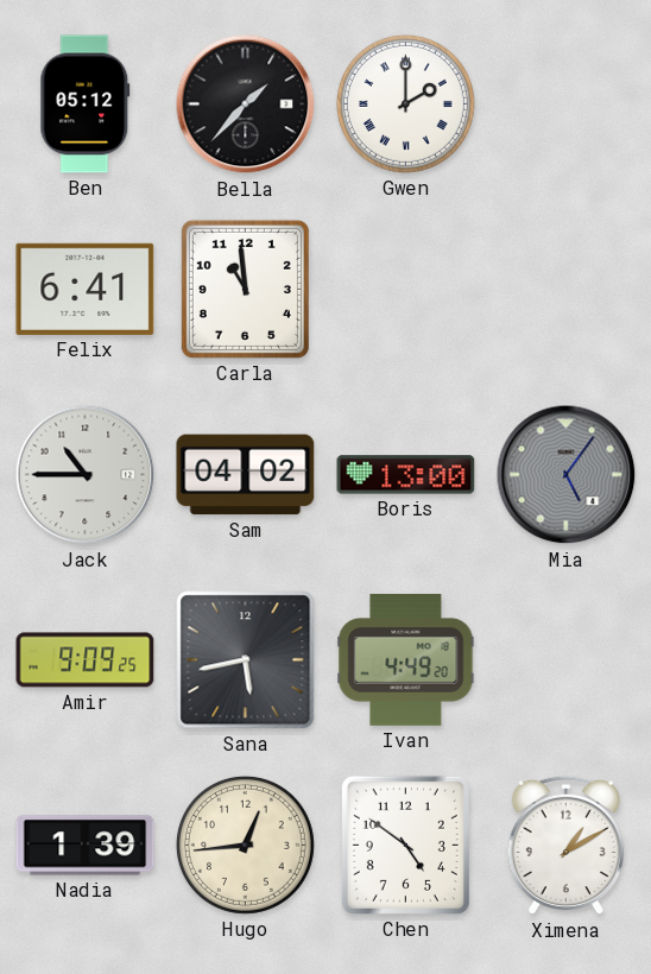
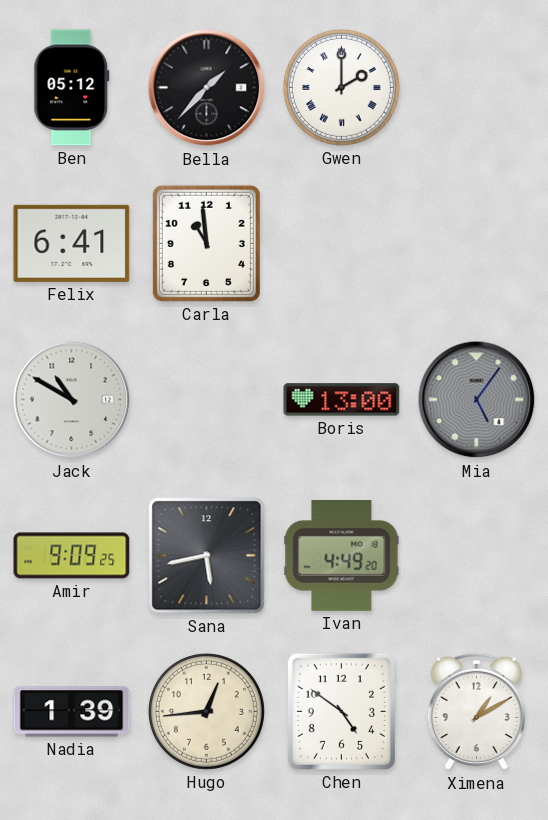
Jack: 10:45 -> 10:50
Sam: 04:02 -> none
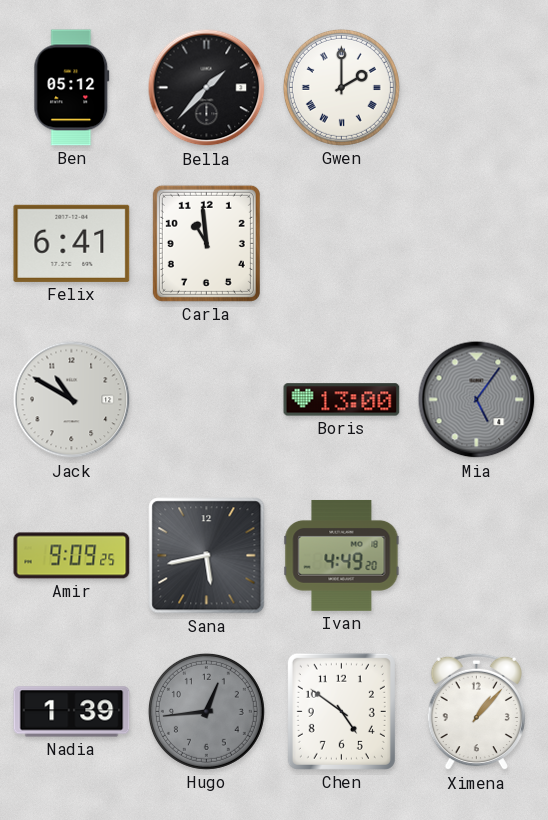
Hugo dial: cream -> grey
Ximena: 1:10 -> 1:07
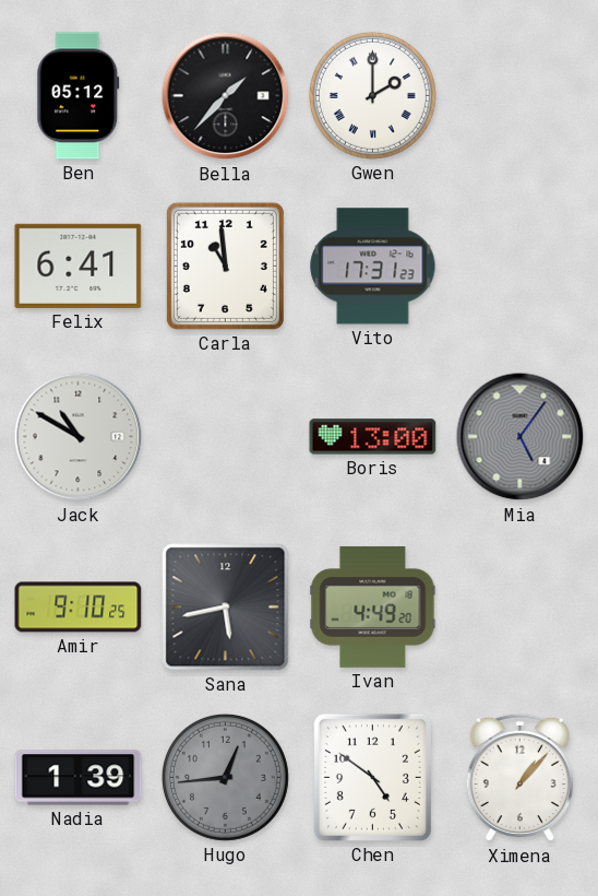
Vito: none -> 17:31
Amir: 9:09 -> 9:10
